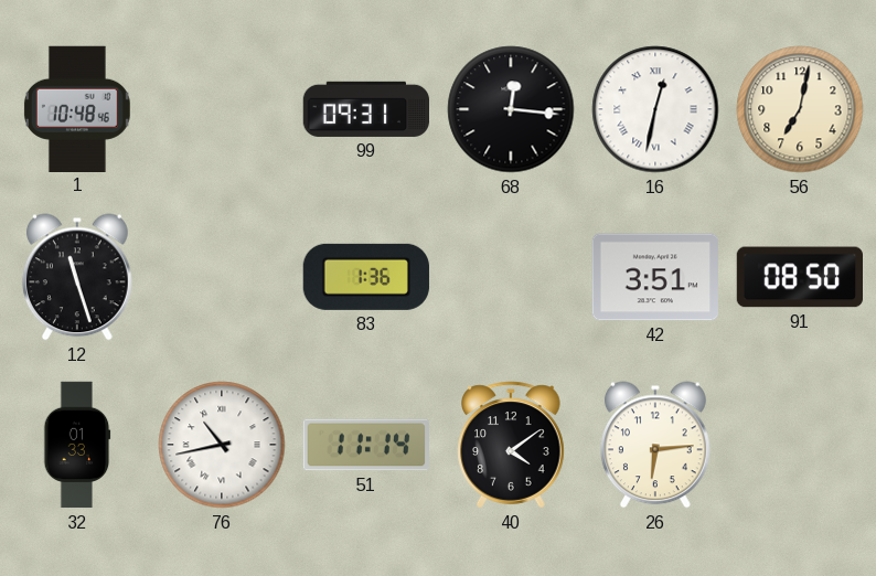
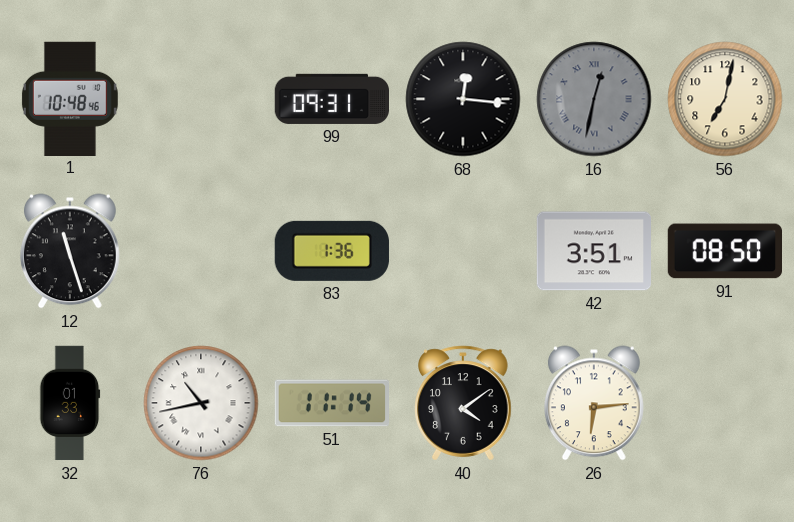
16 dial: white -> grey
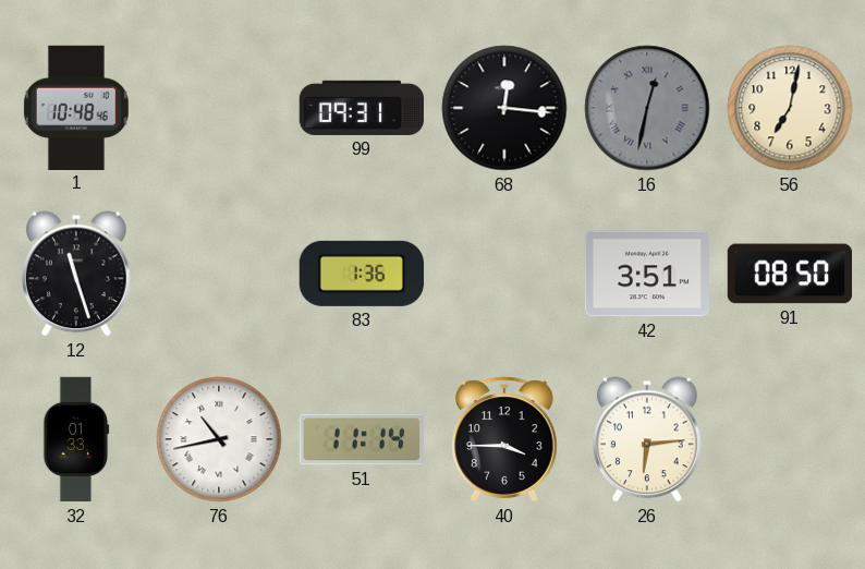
40: 4:09 -> 3:45
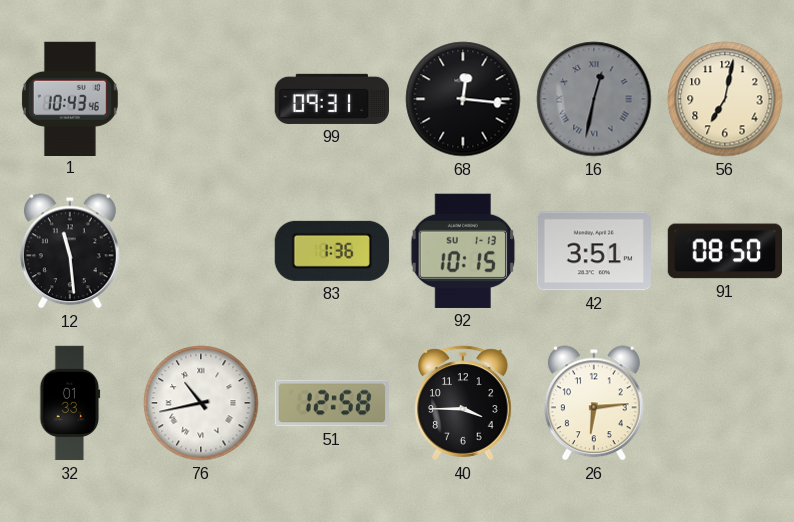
1: 10:48 -> 10:43
12: 11:27 -> 11:29
92: none -> 10:15
51: 11:14 -> 12:58
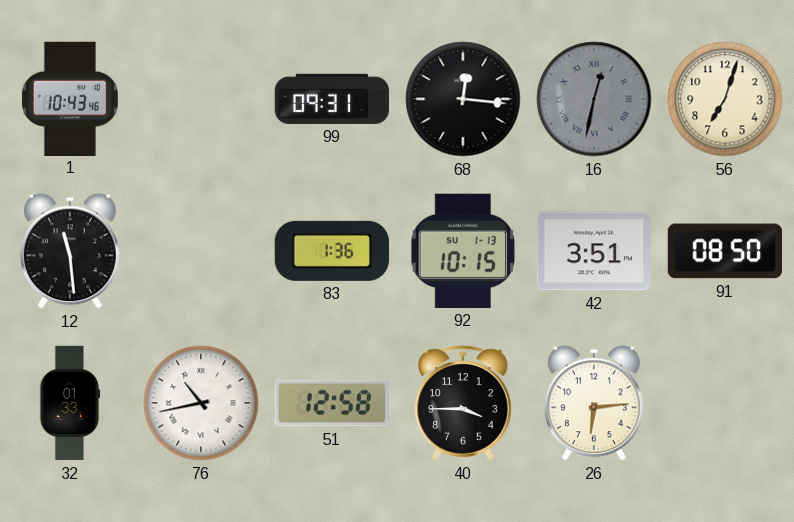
56: 7:02 -> 7:03
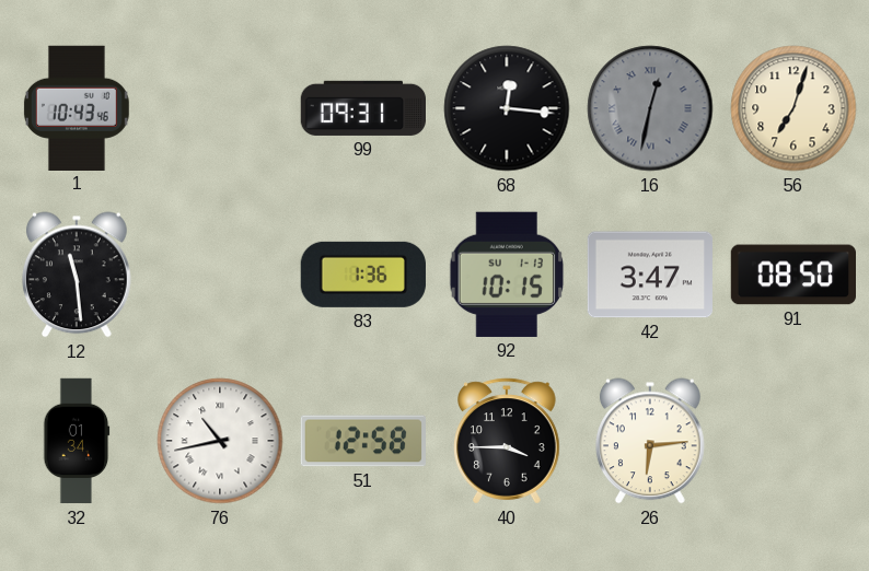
42: 3:51 -> 3:47
32: 01:33 -> 01:34
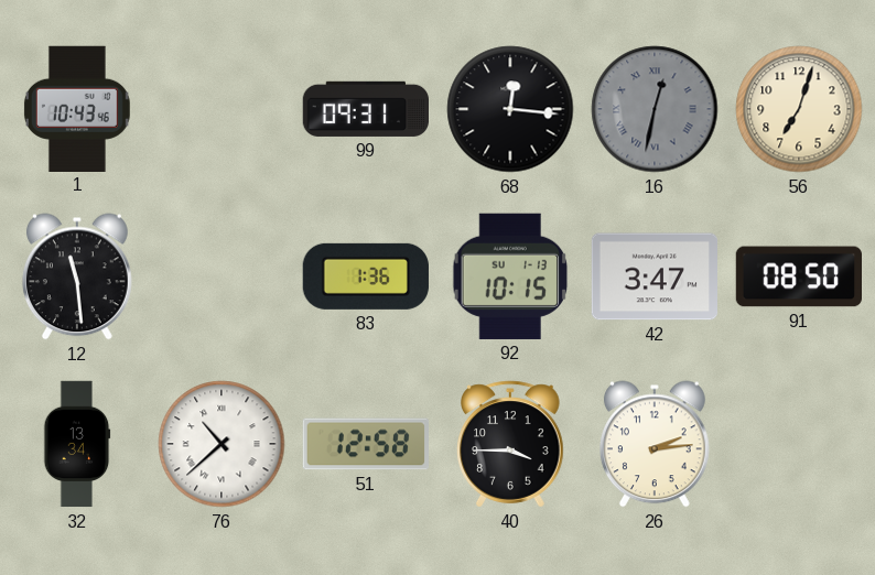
32: 01:34 -> 13:34
76: 10:43 -> 10:38
26: 6:14 -> 2:14
